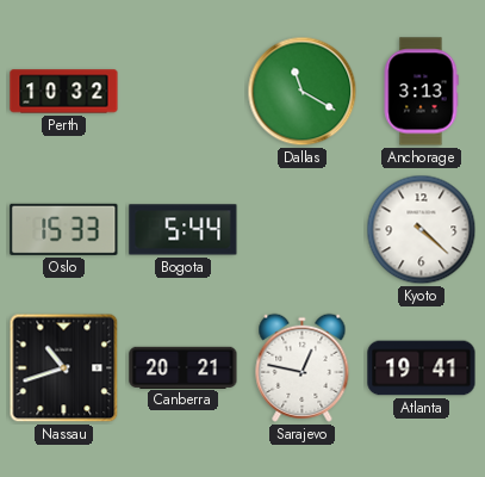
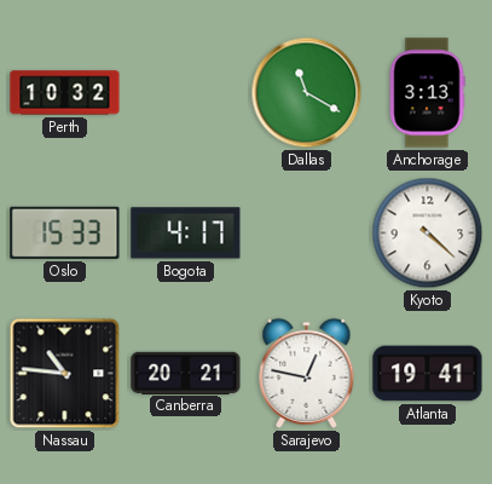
Bogota: 5:44 -> 4:17
Nassau: 10:42 -> 10:46
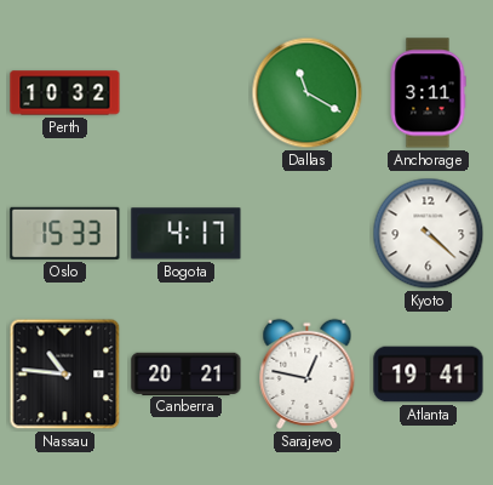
Anchorage: 3:13 -> 3:11
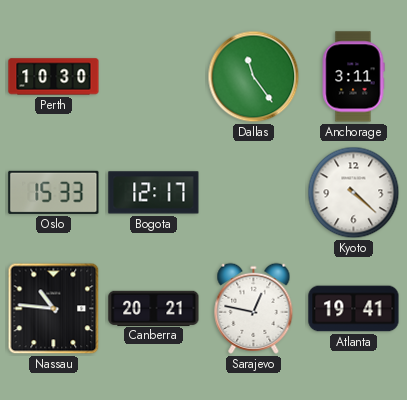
Perth: 10:32 -> 10:30
Dallas: 11:20 -> 11:24
Bogota: 4:17 -> 12:17
